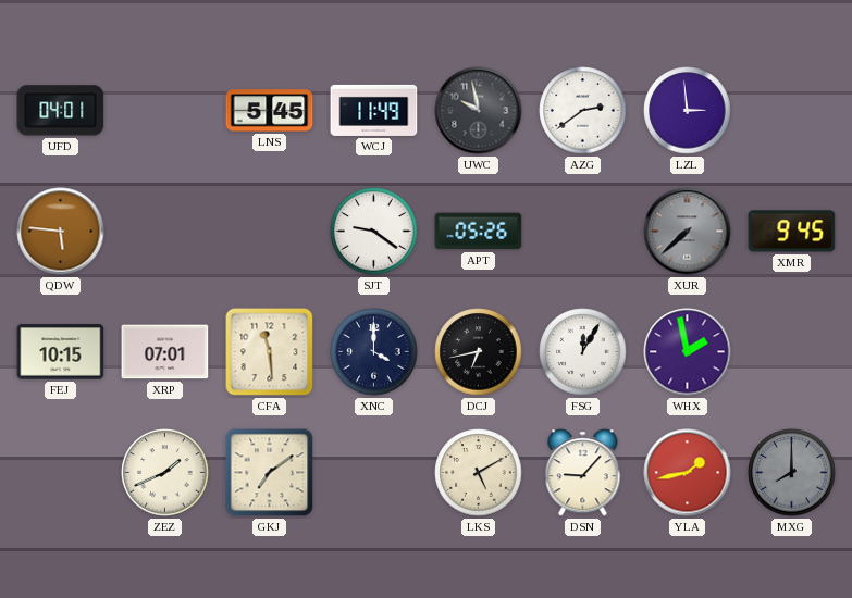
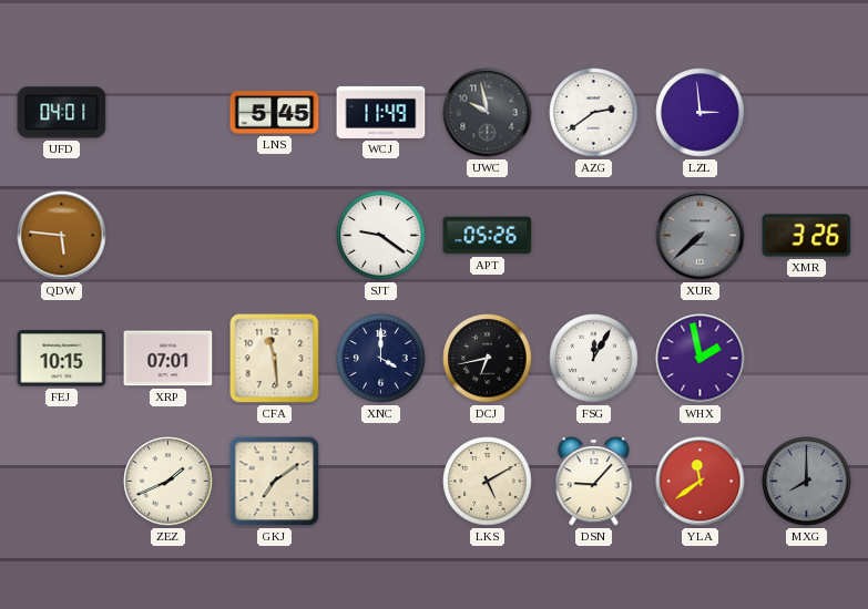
XMR: 9:45 -> 3:26
YLA: 1:43 -> 11:39
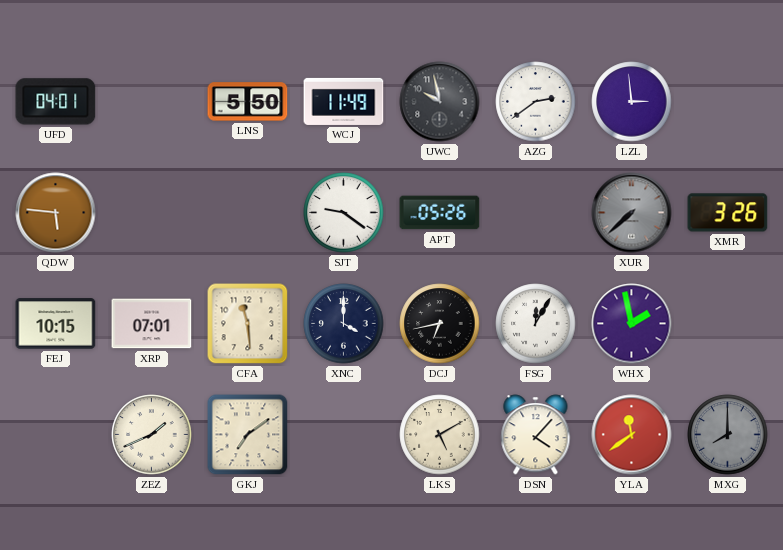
LNS: 5:45 -> 5:50
DSN: 9:07 -> 4:07
